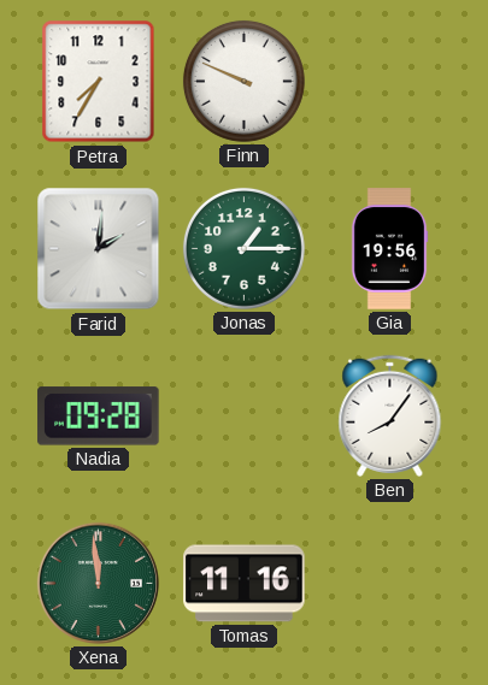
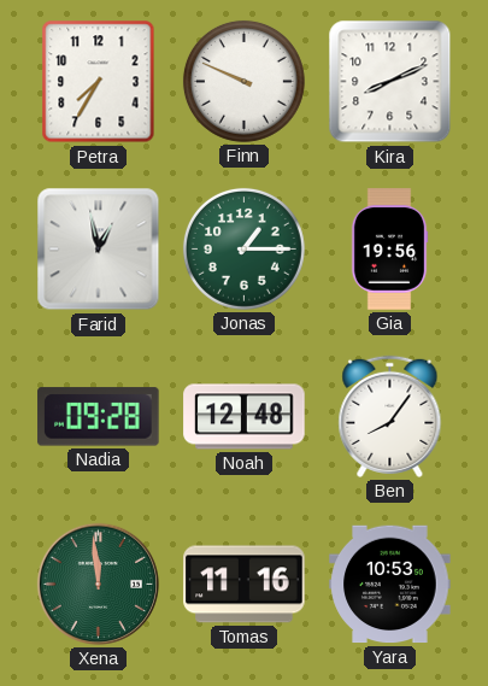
Kira: none -> 8:11
Farid: 2:01 -> 12:58
Noah: none -> 12:48
Yara: none -> 10:53
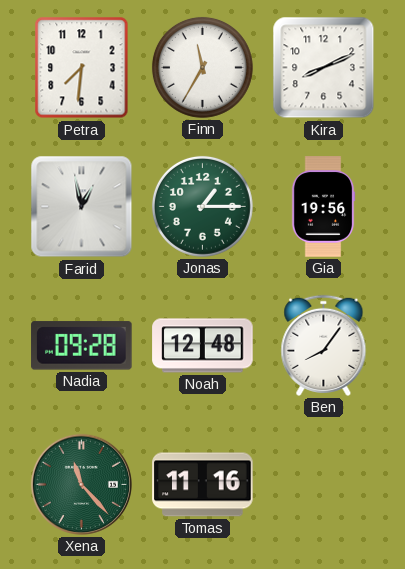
Petra: 7:35 -> 7:31
Finn: 9:49 -> 11:35
Xena: 11:59 -> 11:23
Yara: 10:53 -> none
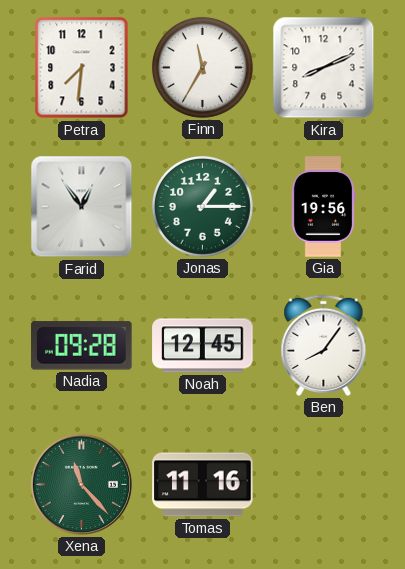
Farid: 12:58 -> 12:54
Noah: 12:48 -> 12:45
